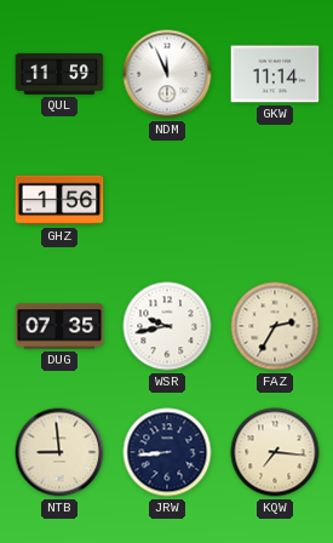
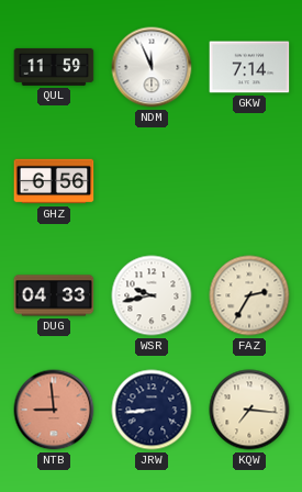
GKW: 11:14 -> 7:14
GHZ: 1:56 -> 6:56
DUG: 07:35 -> 04:33
NTB dial: cream -> salmon
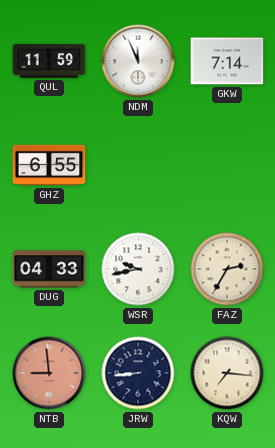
GHZ: 6:56 -> 6:55
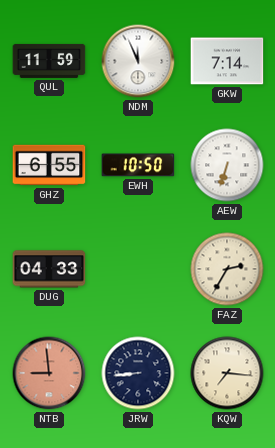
EWH: none -> 10:50
AEW: none -> 6:33
WSR: 9:43 -> none
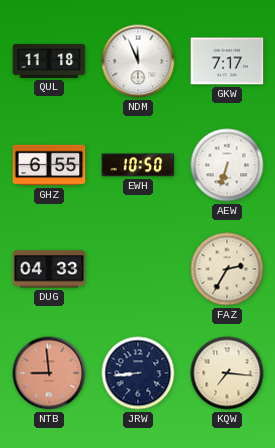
QUL: 11:59 -> 11:18
GKW: 7:14 -> 7:17
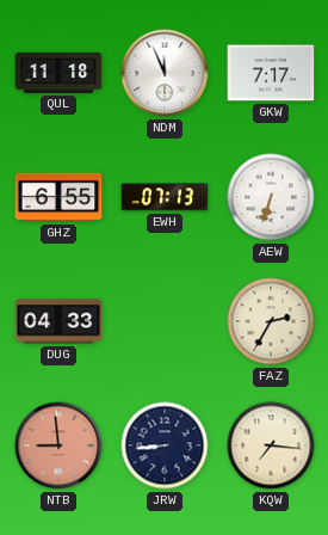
EWH: 10:50 -> 07:13
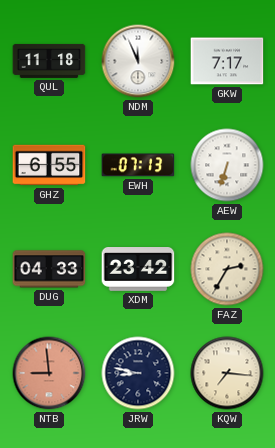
XDM: none -> 23:42
JRW: 8:44 -> 8:47
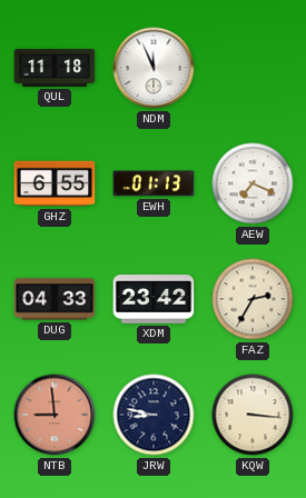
GKW: 7:17 -> none
EWH: 07:13 -> 01:13
AEW: 6:33 -> 7:19
KQW: 7:16 -> 3:16
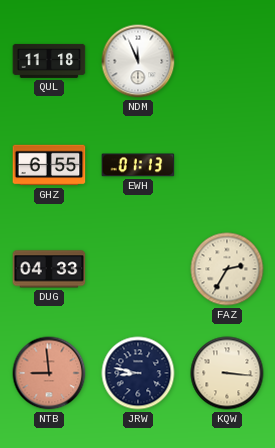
AEW: 7:19 -> none
XDM: 23:42 -> none
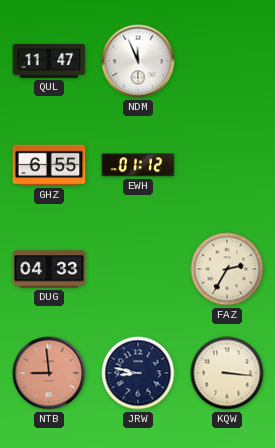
QUL: 11:18 -> 11:47
EWH: 01:13 -> 01:12
